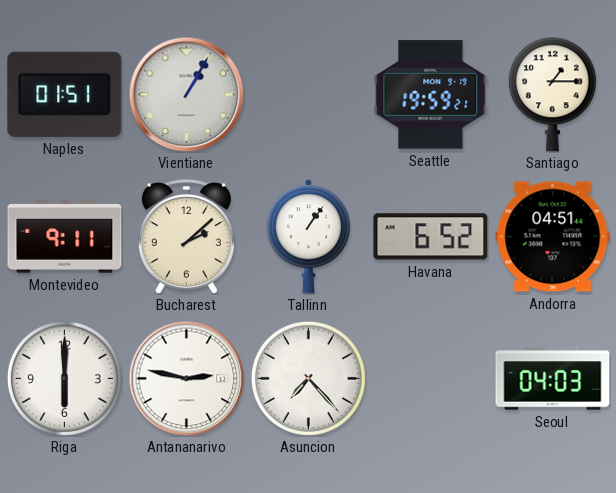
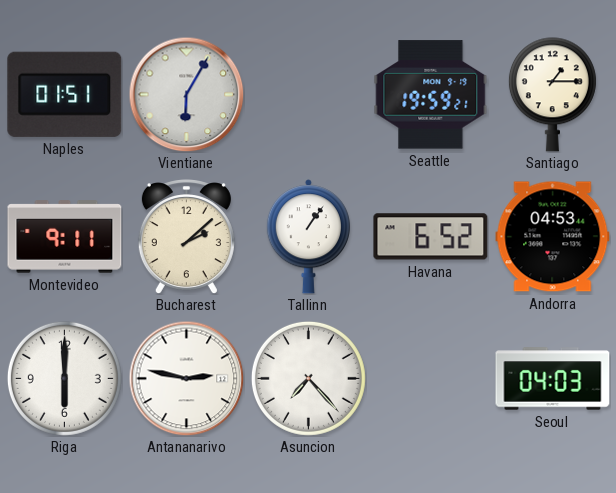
Vientiane: 1:05 -> 6:05
Andorra: 04:51 -> 04:53
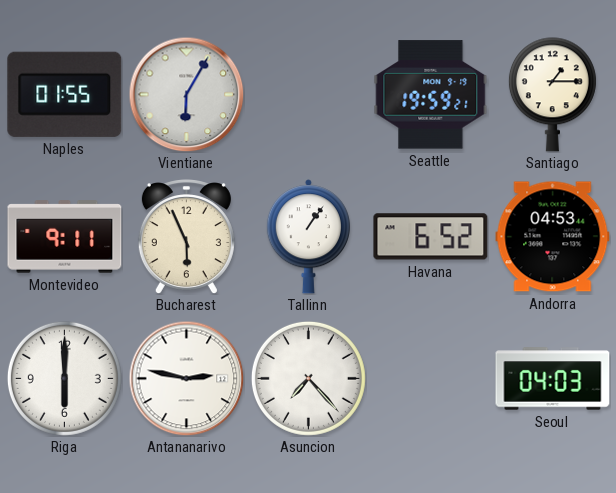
Naples: 01:51 -> 01:55
Bucharest: 2:08 -> 5:56
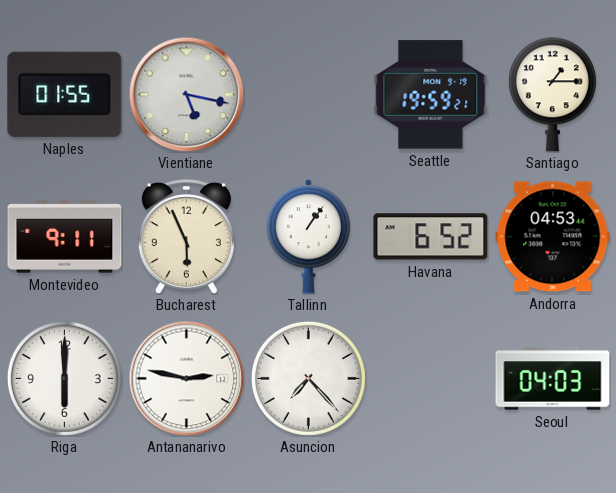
Vientiane: 6:05 -> 5:17
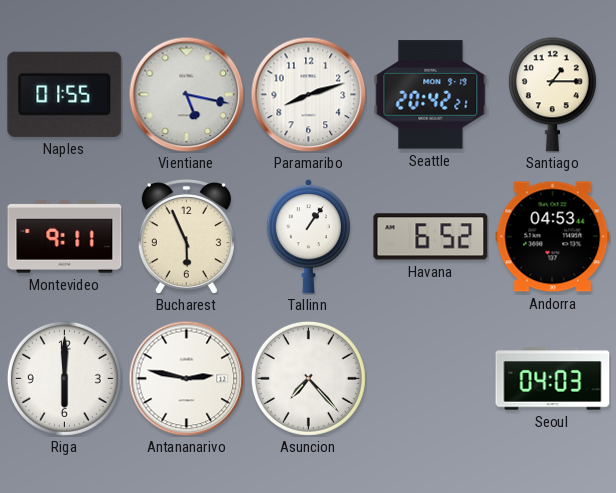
Paramaribo: none -> 8:12
Seattle: 19:59 -> 20:42
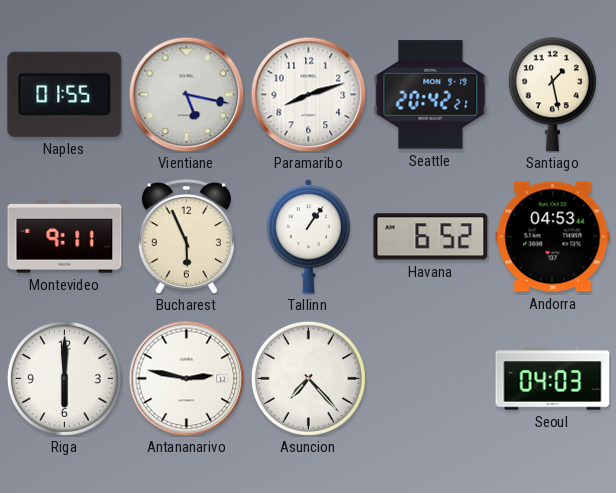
Santiago: 1:15 -> 1:28
